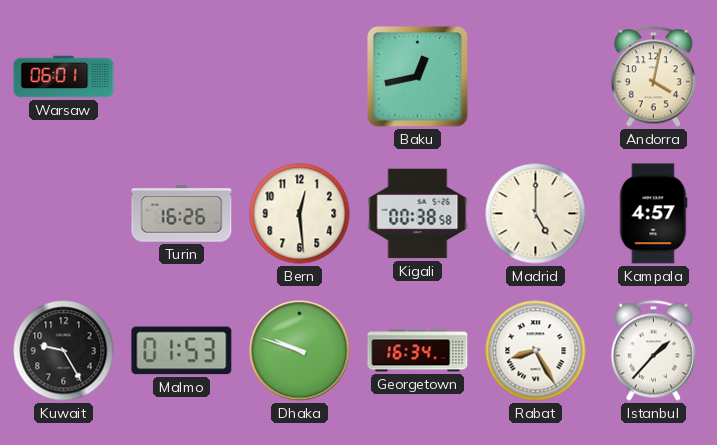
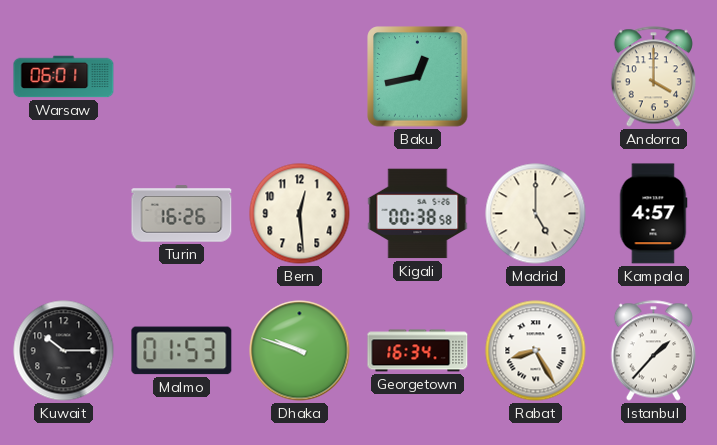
Andorra: 4:02 -> 4:00
Kuwait: 9:25 -> 10:15
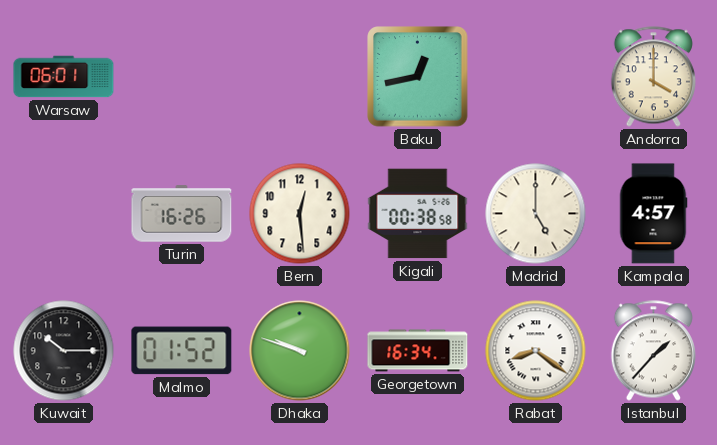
Malmo: 01:53 -> 01:52
Rabat: 8:25 -> 8:21
